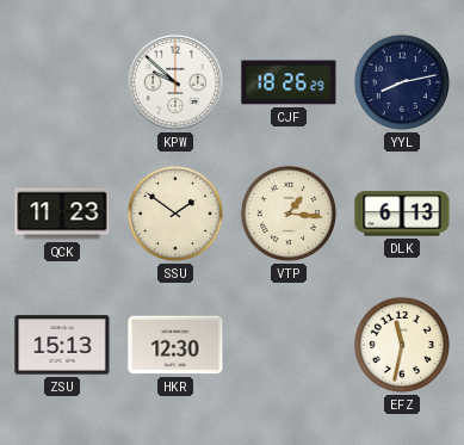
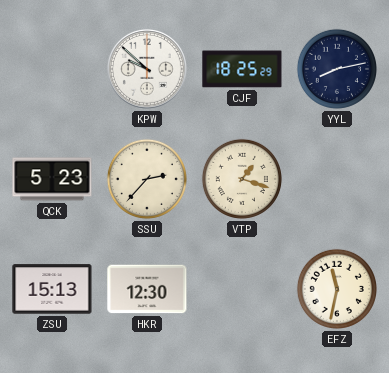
CJF: 18:26 -> 18:25
QCK: 11:23 -> 5:23
SSU: 1:51 -> 2:37
VTP: 1:16 -> 1:18
DLK: 6:13 -> none
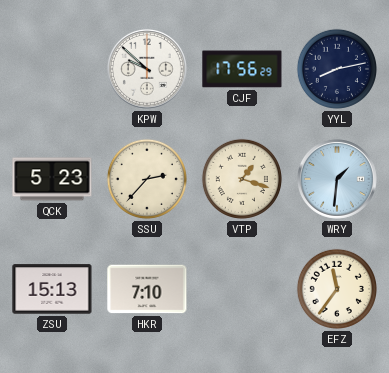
CJF: 18:25 -> 17:56
WRY: none -> 1:31
HKR: 12:30 -> 7:10
EFZ: 11:32 -> 11:36
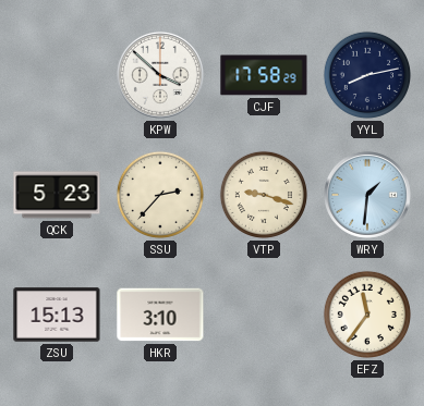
KPW: 9:52 -> 3:52
CJF: 17:56 -> 17:58
VTP: 1:18 -> 9:18
HKR: 7:10 -> 3:10
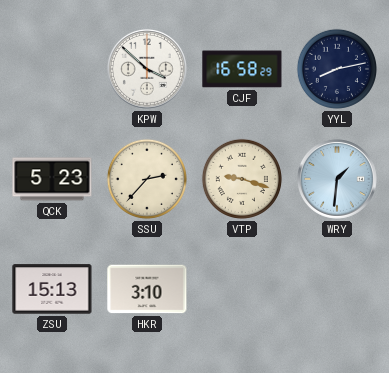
CJF: 17:58 -> 16:58
EFZ: 11:36 -> none
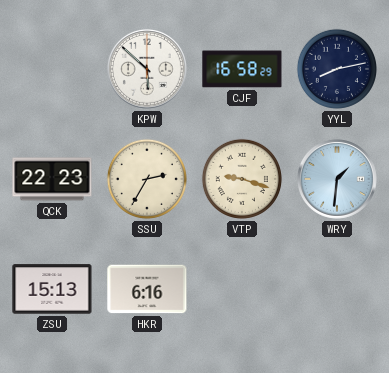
KPW: 3:52 -> 5:52
QCK: 5:23 -> 22:23
SSU: 2:37 -> 2:35
HKR: 3:10 -> 6:16
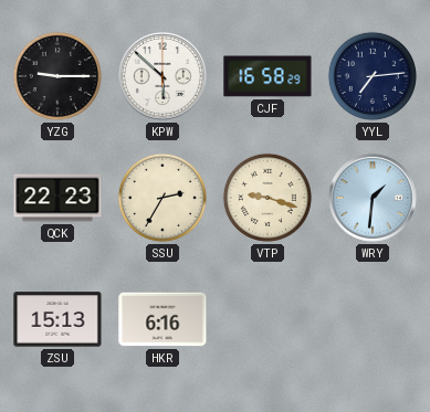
YZG: none -> 9:15
YYL: 8:13 -> 7:14
